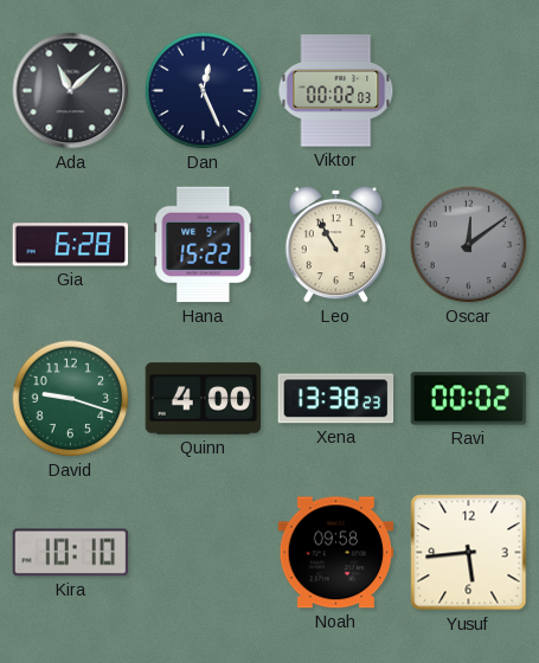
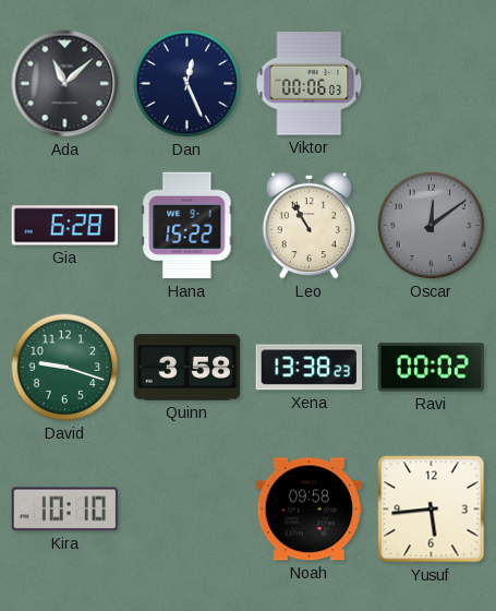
Viktor: 00:02 -> 00:06
Quinn: 4:00 -> 3:58
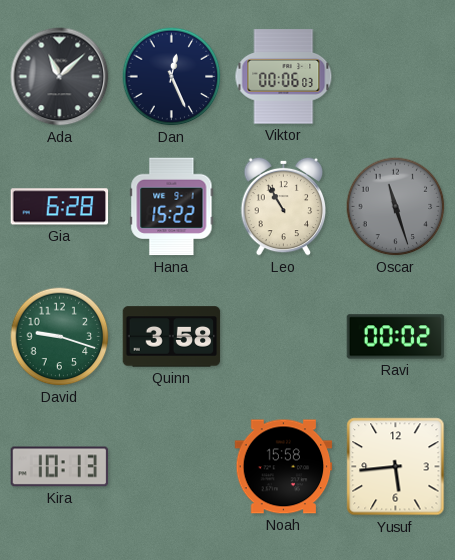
Oscar: 12:09 -> 11:27
Xena: 13:38 -> none
Kira: 10:10 -> 10:13
Noah: 09:58 -> 15:58
